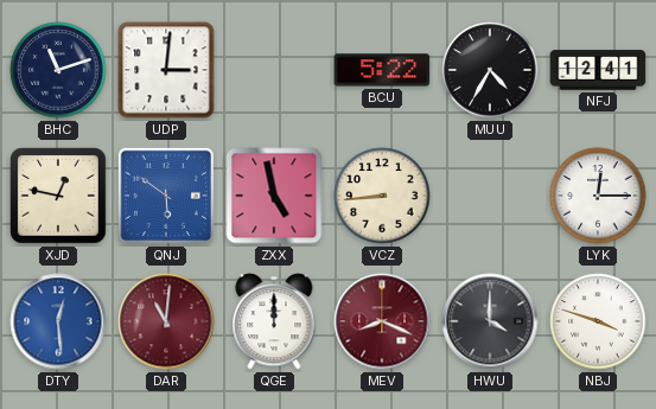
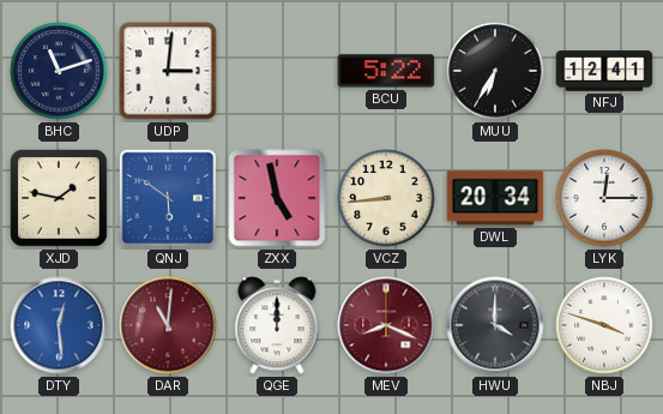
MUU: 4:35 -> 6:35
XJD: 12:47 -> 1:47
DWL: none -> 20:34
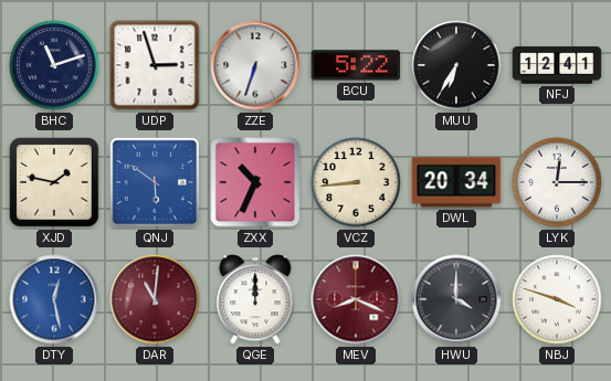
UDP: 3:01 -> 2:57
ZZE: none -> 6:33
ZXX: 4:58 -> 10:34
DTY: 12:29 -> 12:28
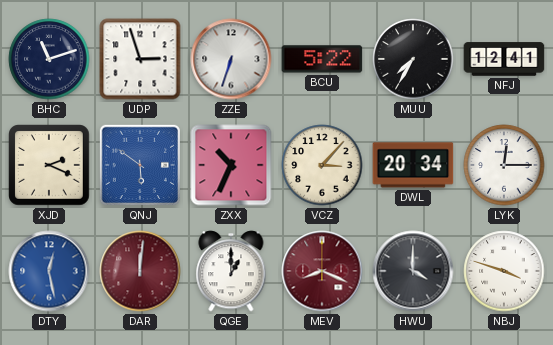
MUU: 6:35 -> 7:35
XJD: 1:47 -> 2:19
VCZ: 8:44 -> 3:07
DAR: 11:01 -> 12:01
QGE: 12:00 -> 1:00
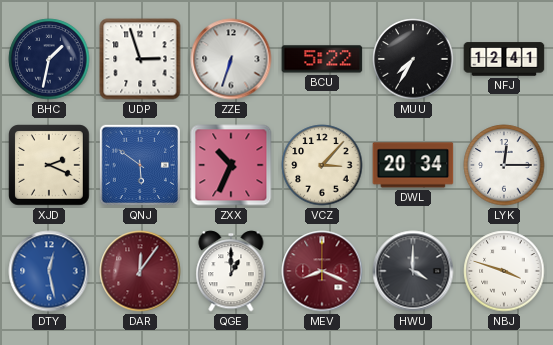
BHC: 11:12 -> 1:32
DAR: 12:01 -> 12:06
